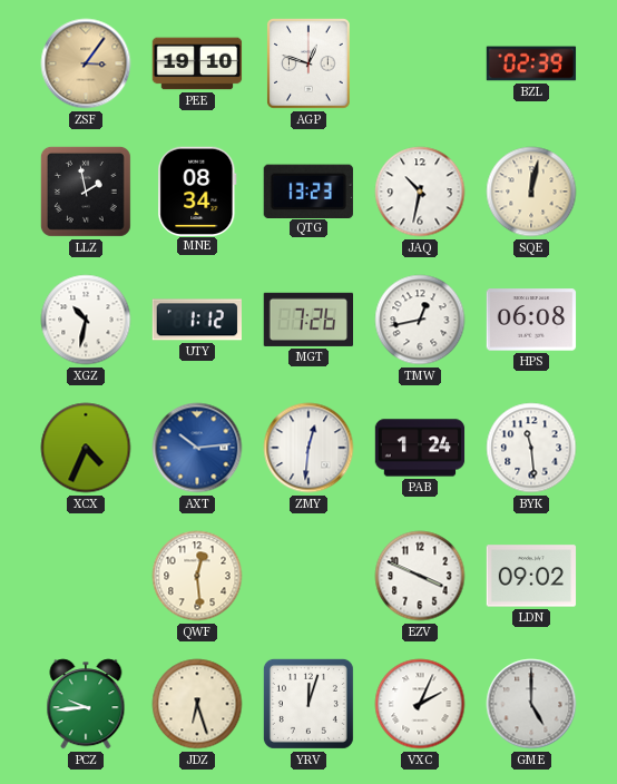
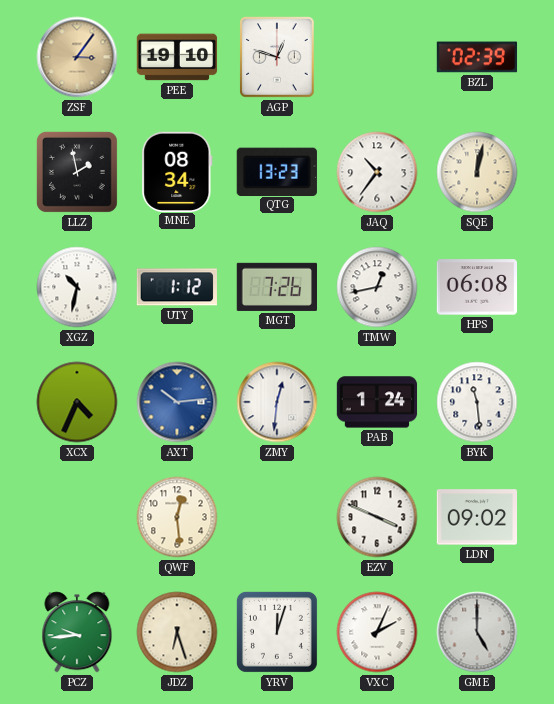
JAQ: 10:32 -> 10:36
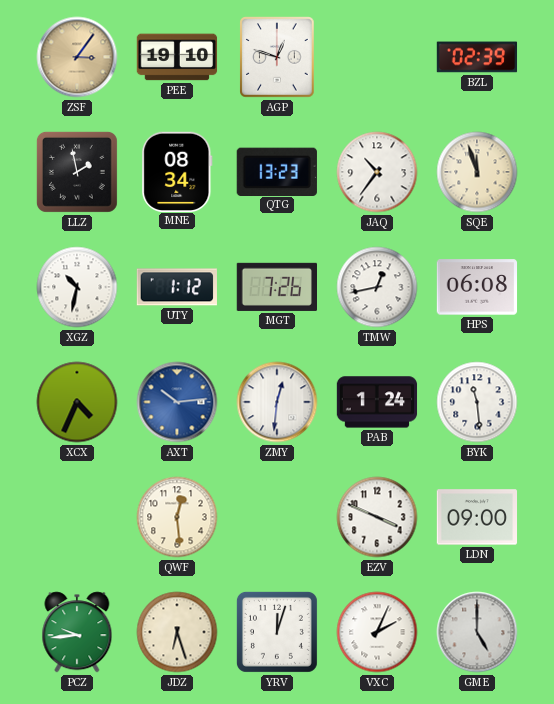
SQE: 12:02 -> 11:57
LDN: 09:02 -> 09:00
